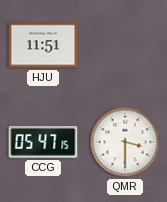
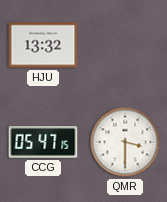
HJU: 11:51 -> 13:32
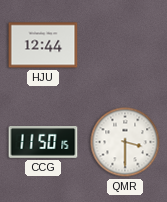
HJU: 13:32 -> 12:44
CCG: 05:47 -> 11:50
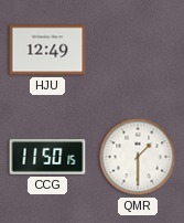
HJU: 12:44 -> 12:49
QMR: 3:30 -> 1:30
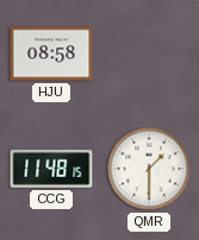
HJU: 12:49 -> 08:58
CCG: 11:50 -> 11:48
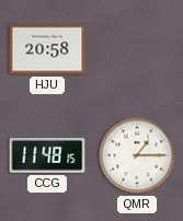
HJU: 08:58 -> 20:58
QMR: 1:30 -> 1:15
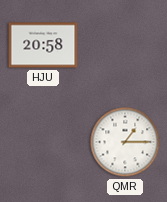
CCG: 11:48 -> none
